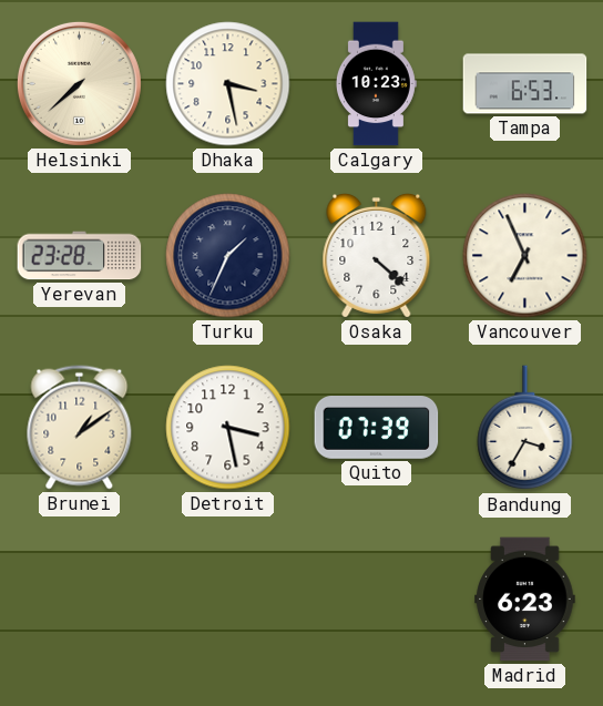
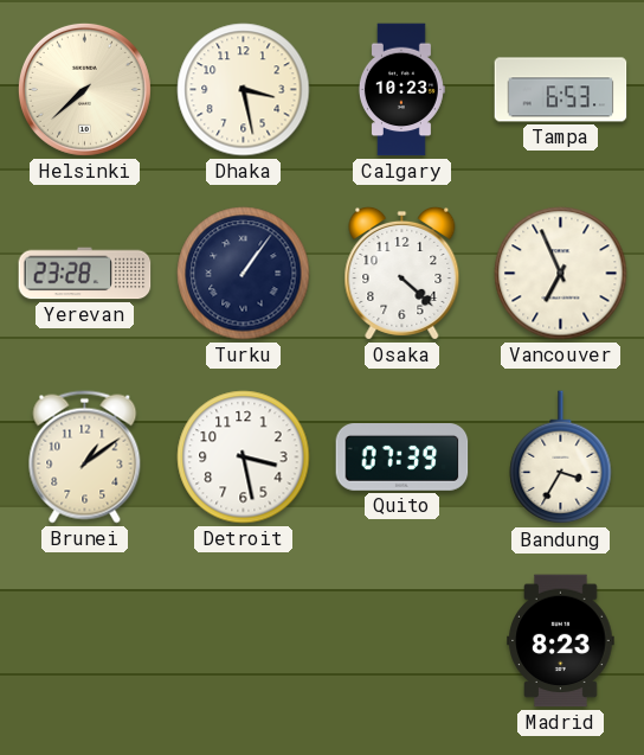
Turku: 1:34 -> 1:06
Madrid: 6:23 -> 8:23
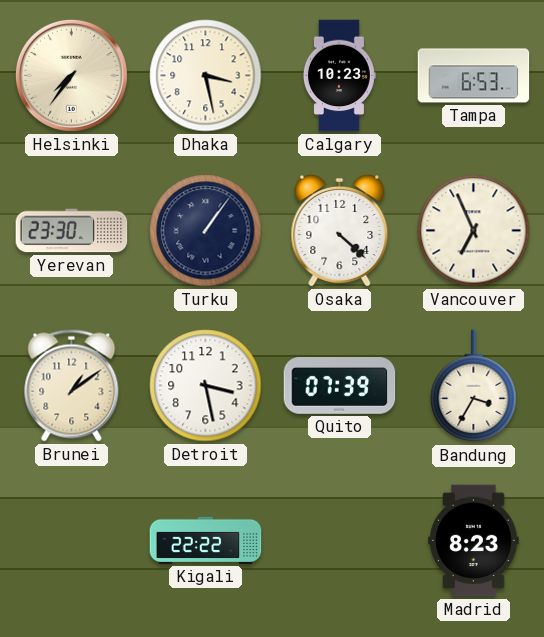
Helsinki: 7:38 -> 7:36
Yerevan: 23:28 -> 23:30
Kigali: none -> 22:22
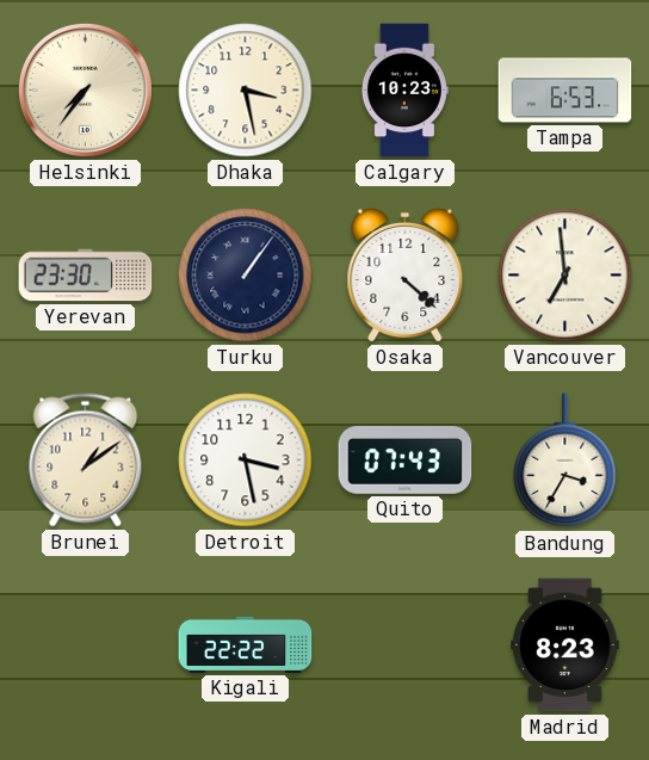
Vancouver: 6:56 -> 6:59
Quito: 07:39 -> 07:43
